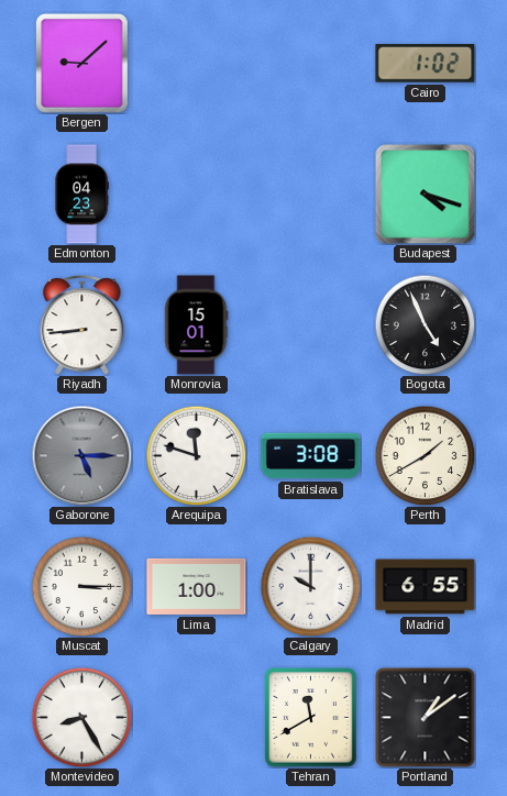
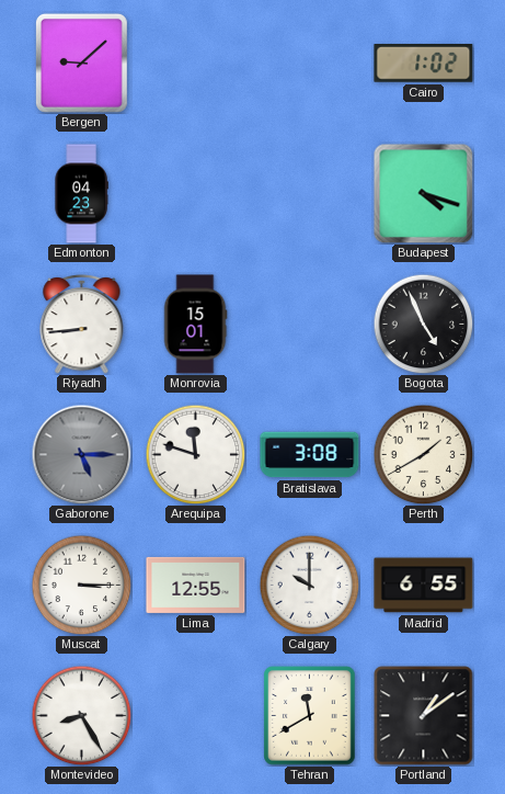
Lima: 1:00 -> 12:55
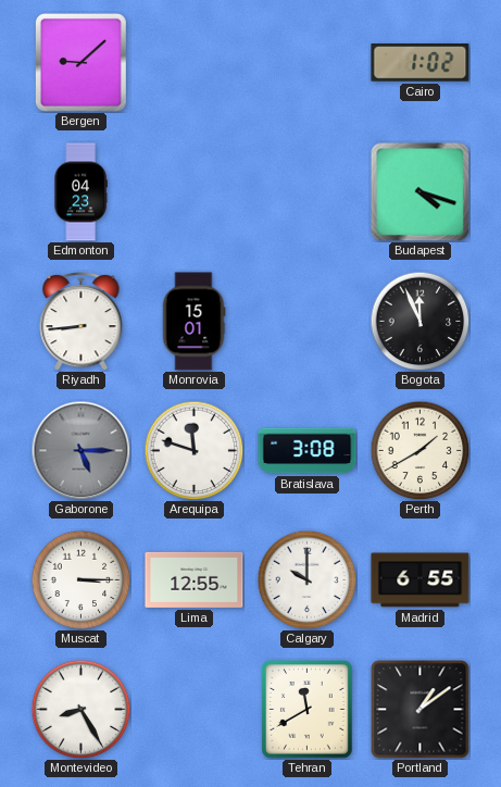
Bogota: 4:56 -> 11:56
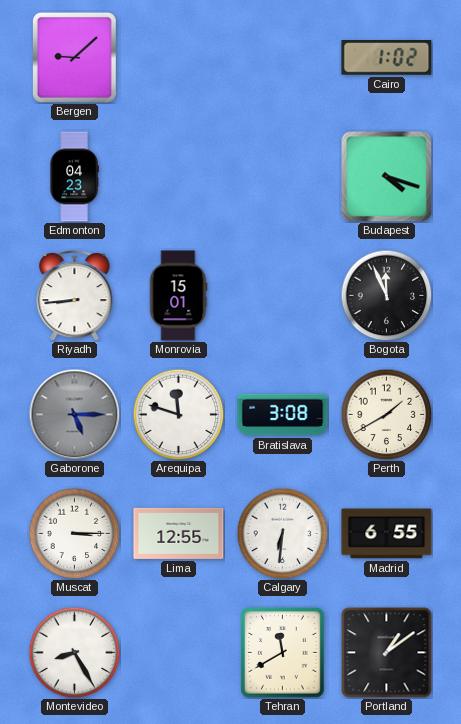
Calgary: 10:00 -> 6:31
